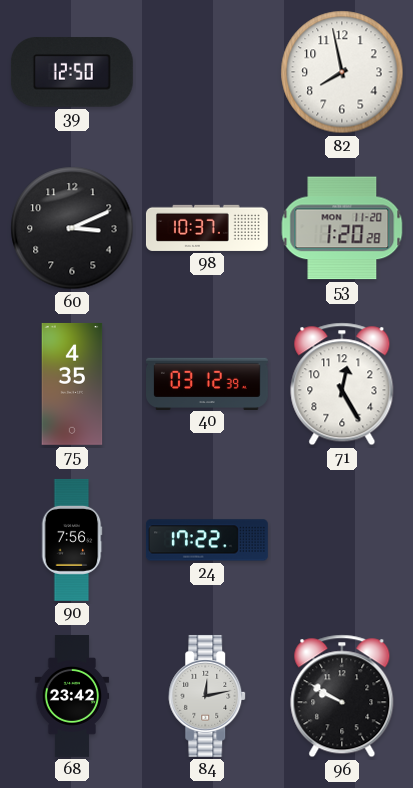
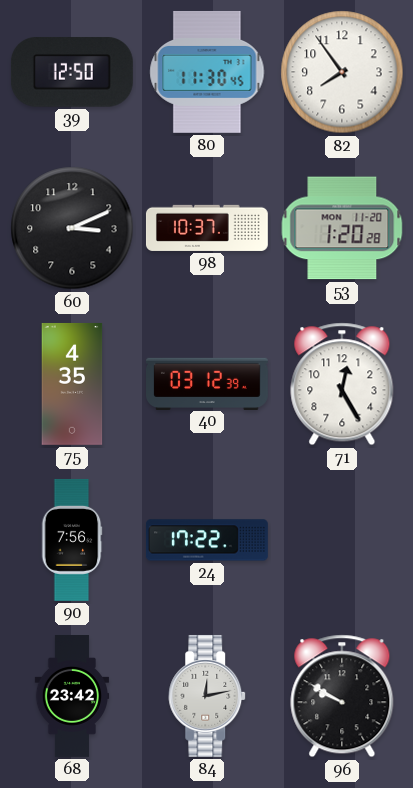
80: none -> 11:30
82: 7:58 -> 7:54
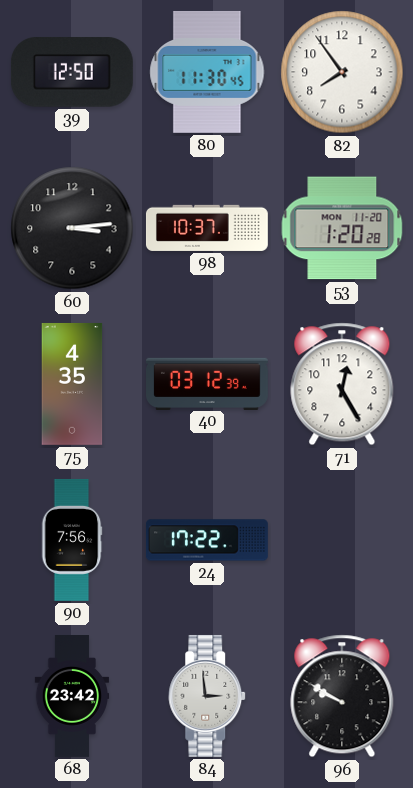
60: 3:11 -> 3:14
84: 12:13 -> 2:59
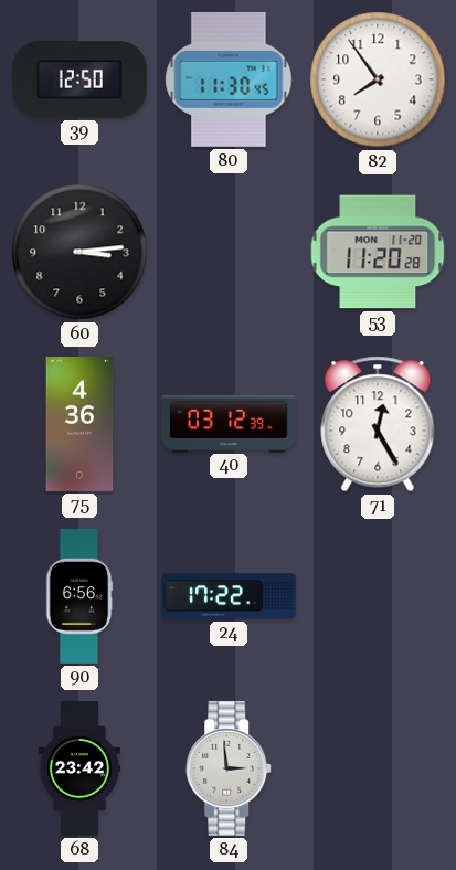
98: 10:37 -> none
53: 1:20 -> 11:20
75: 4:35 -> 4:36
90: 7:56 -> 6:56
96: 9:50 -> none
